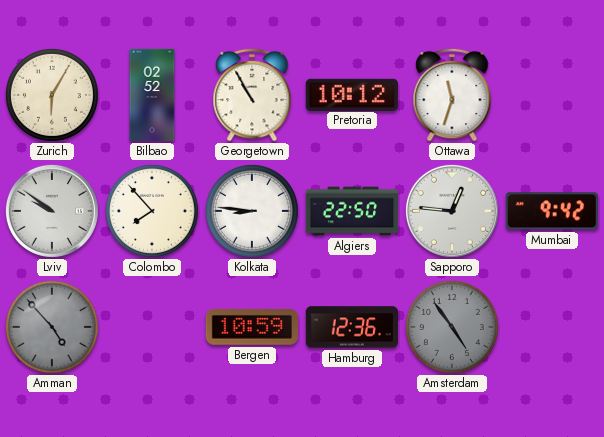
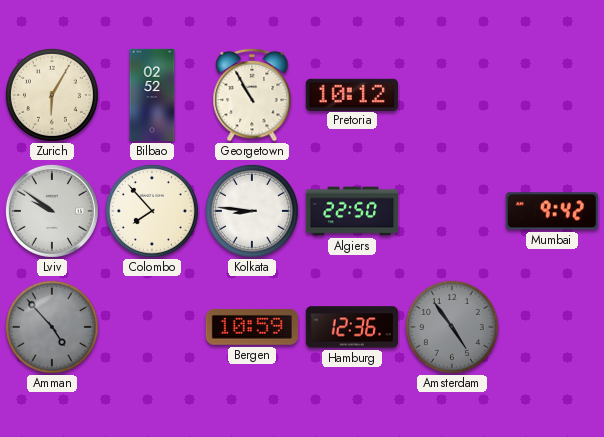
Ottawa: 11:33 -> none
Sapporo: 12:46 -> none
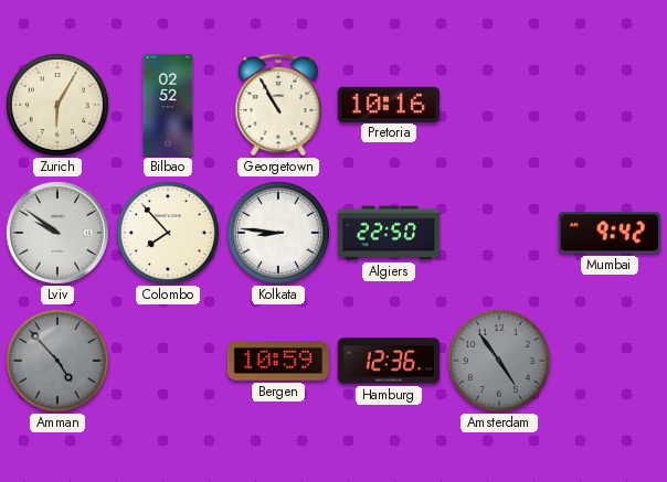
Pretoria: 10:12 -> 10:16
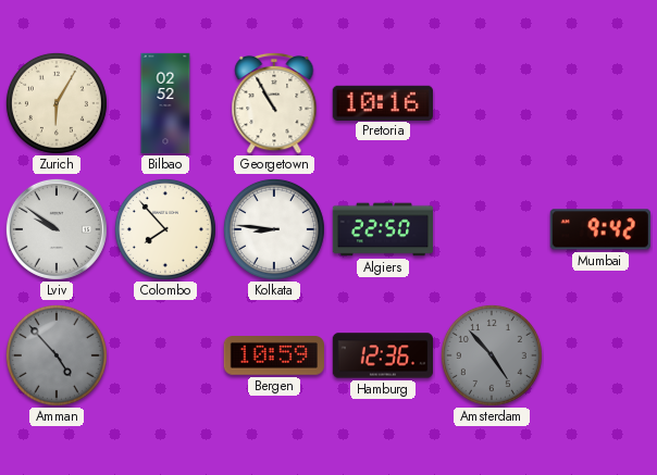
Amsterdam: 4:54 -> 4:53
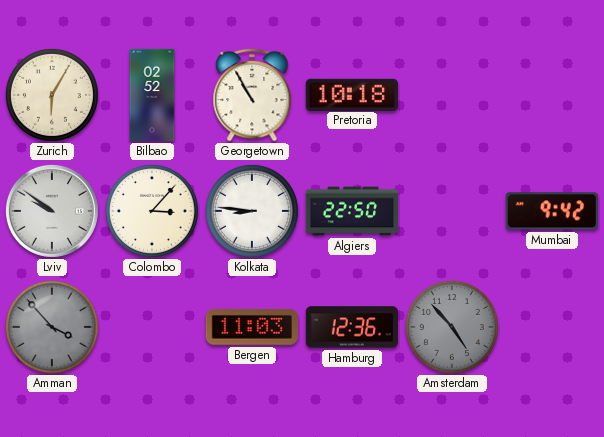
Pretoria: 10:16 -> 10:18
Colombo: 7:53 -> 3:07
Amman: 4:53 -> 3:53
Bergen: 10:59 -> 11:03
